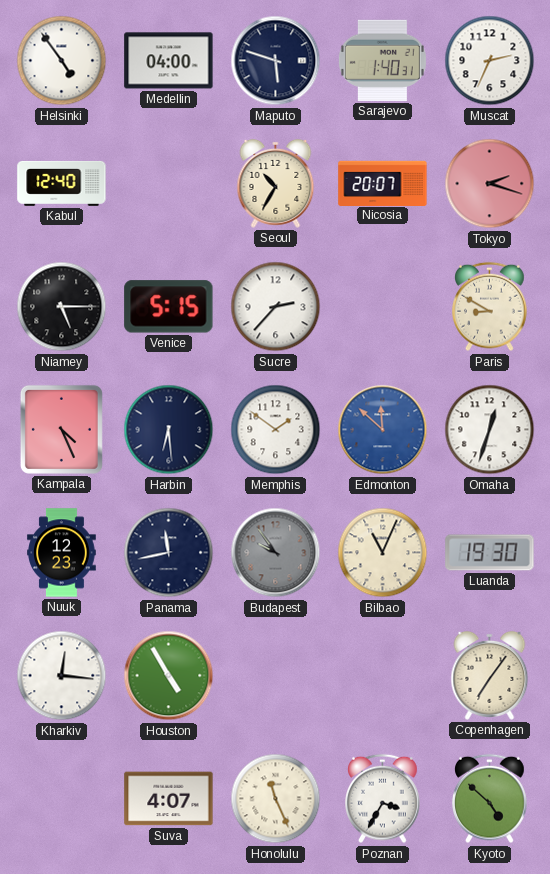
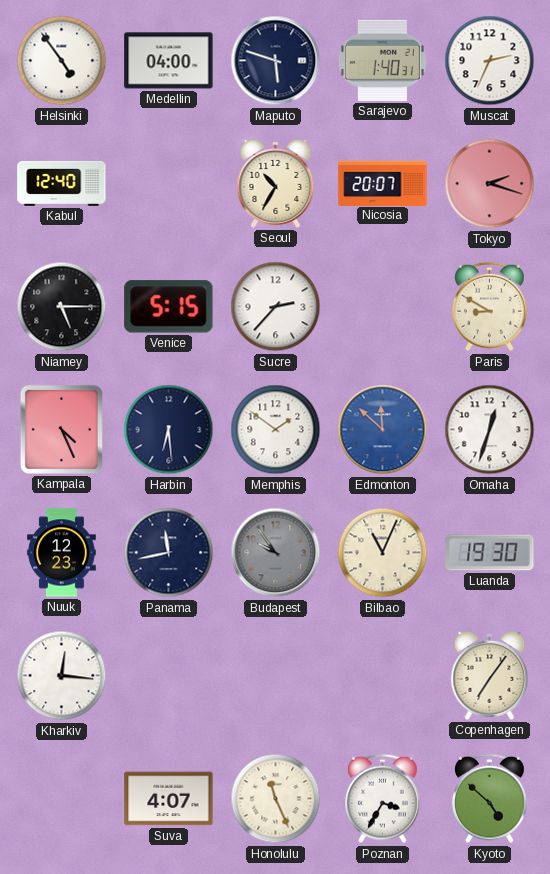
Houston: 4:55 -> none
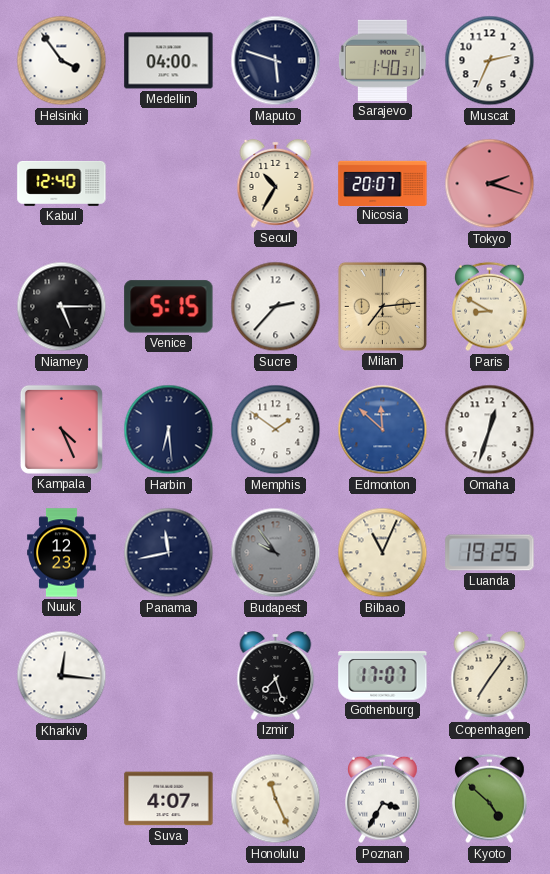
Helsinki: 4:54 -> 3:54
Milan: none -> 7:14
Luanda: 19:30 -> 19:25
Izmir: none -> 7:27
Gothenburg: none -> 17:07
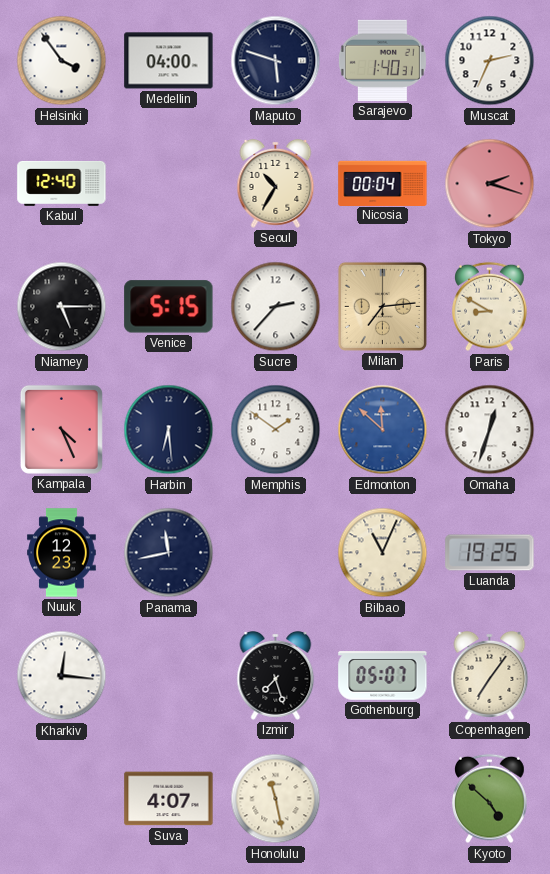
Nicosia: 20:07 -> 00:04
Budapest: 9:54 -> none
Gothenburg: 17:07 -> 05:07
Honolulu: 11:26 -> 11:28
Poznan: 3:35 -> none
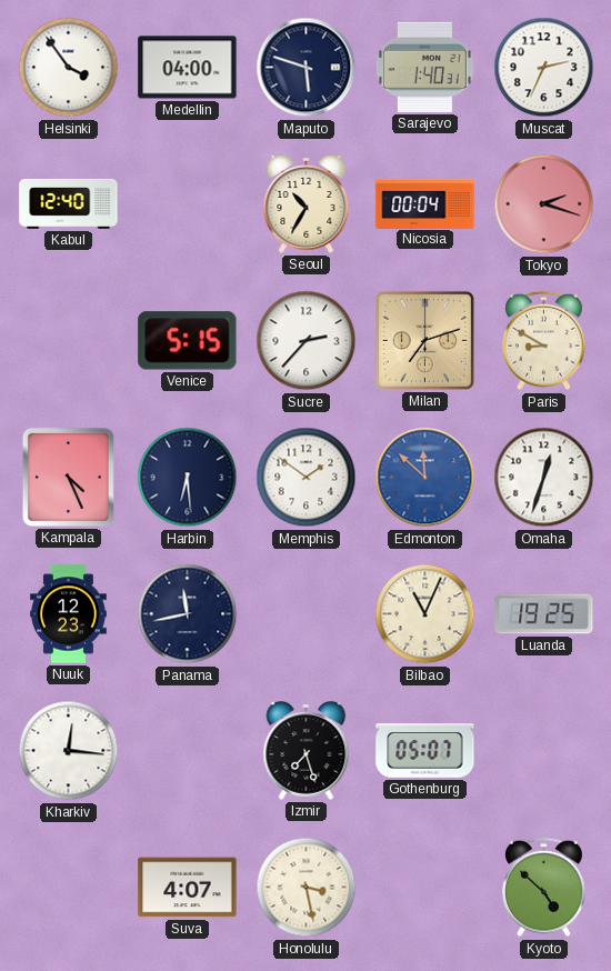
Niamey: 5:15 -> none
Milan: 7:14 -> 7:12
Copenhagen: 7:06 -> none
Honolulu: 11:28 -> 3:28
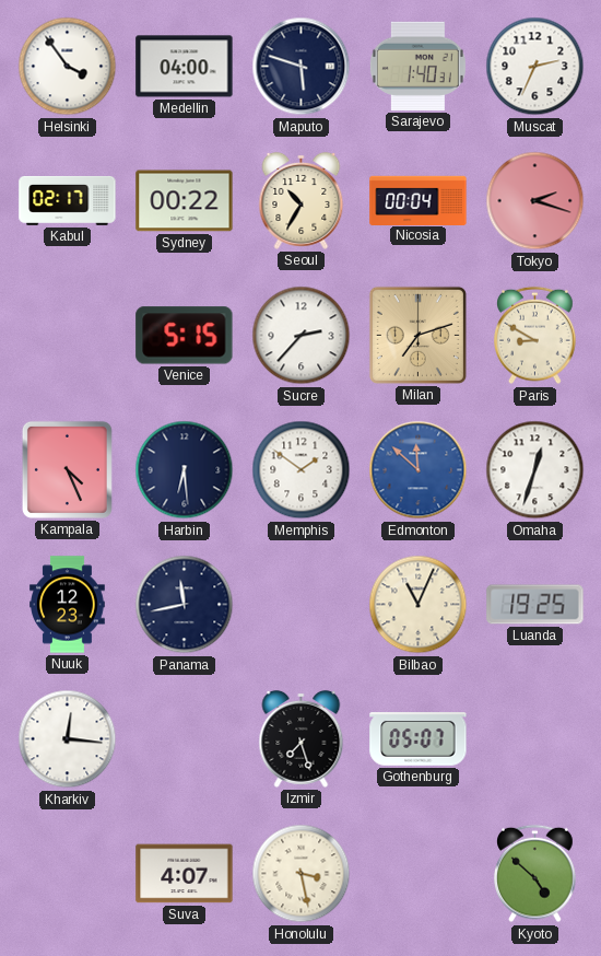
Kabul: 12:40 -> 02:17
Sydney: none -> 00:22
